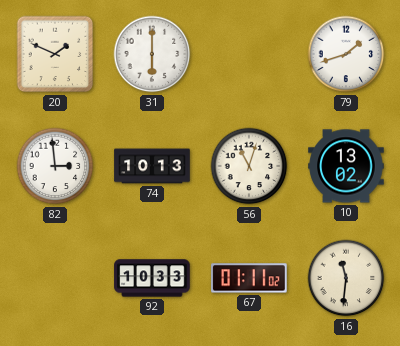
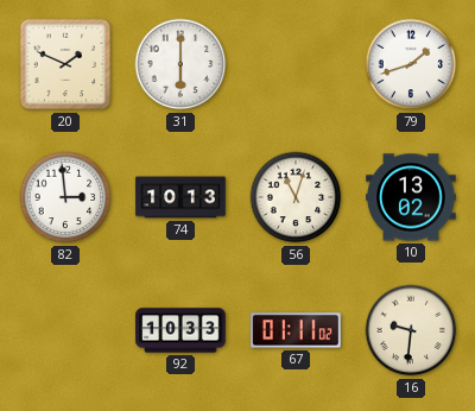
16: 11:31 -> 9:31
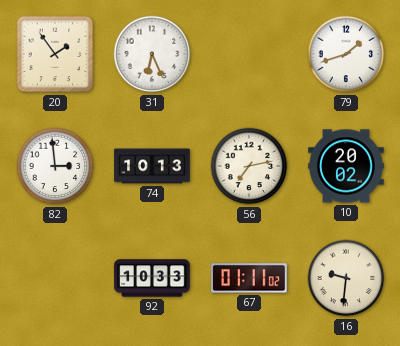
20: 1:49 -> 1:54
31: 6:00 -> 6:26
56: 11:03 -> 7:13
10: 13:02 -> 20:02
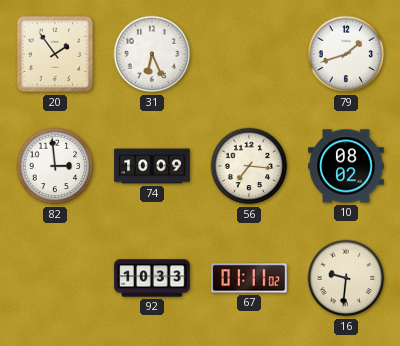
74: 10:13 -> 10:09
56: 7:13 -> 7:16
10: 20:02 -> 08:02
